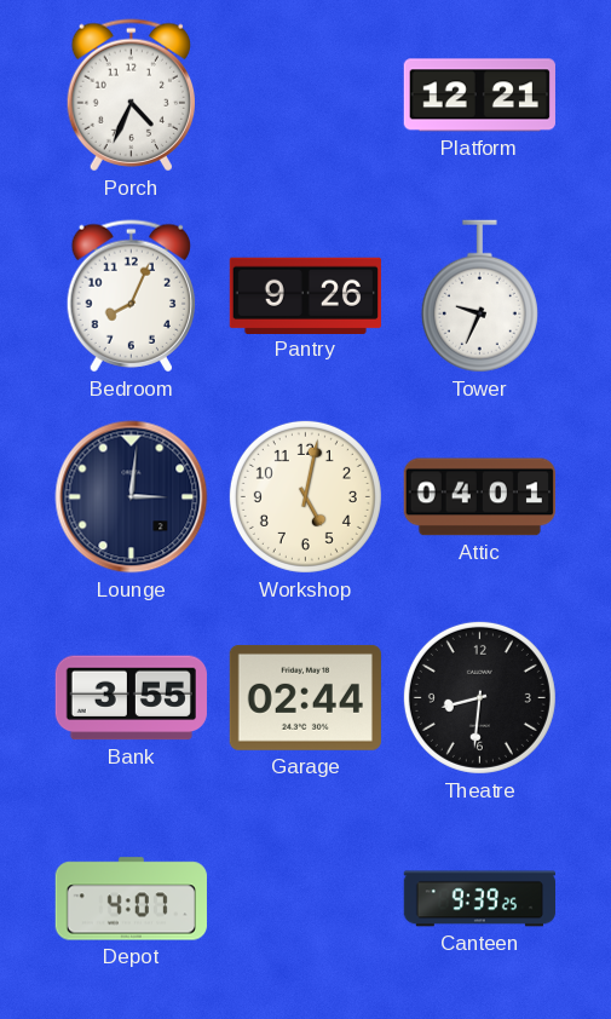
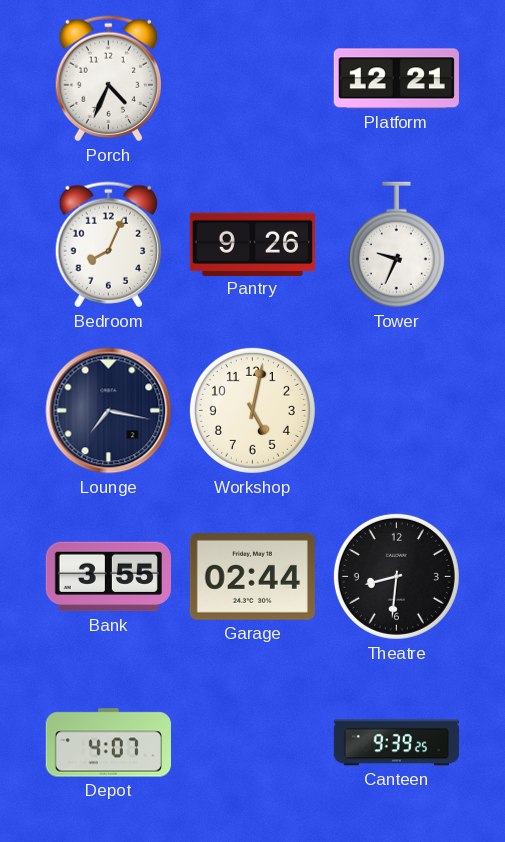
Lounge: 3:01 -> 7:17
Attic: 04:01 -> none
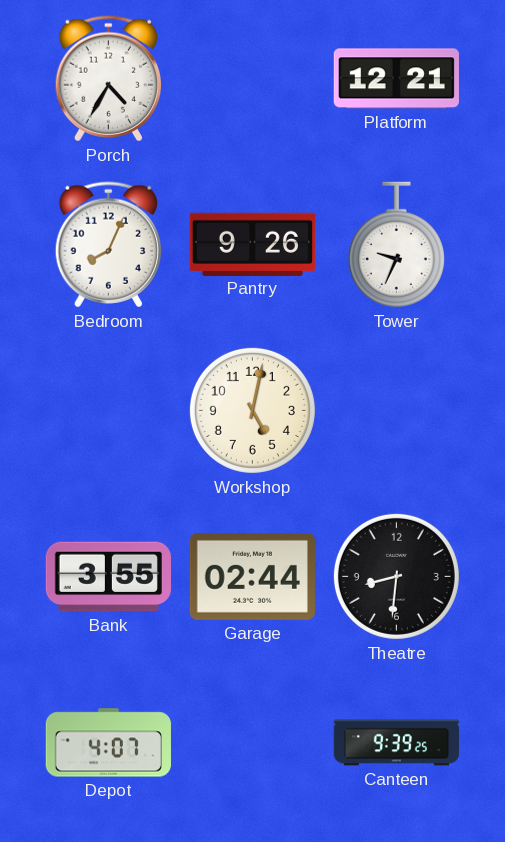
Porch: 4:34 -> 4:35
Lounge: 7:17 -> none
